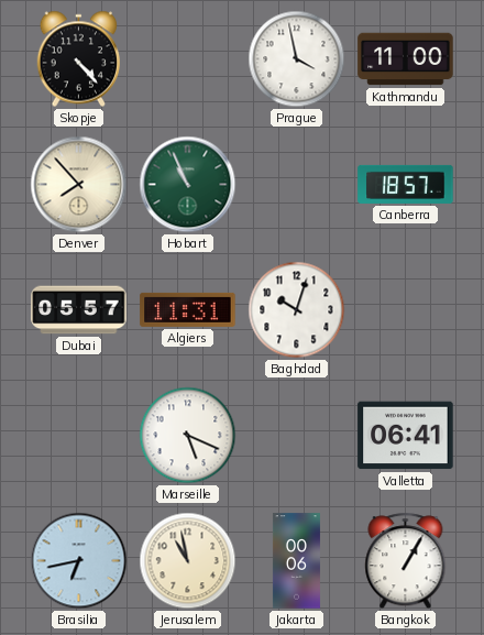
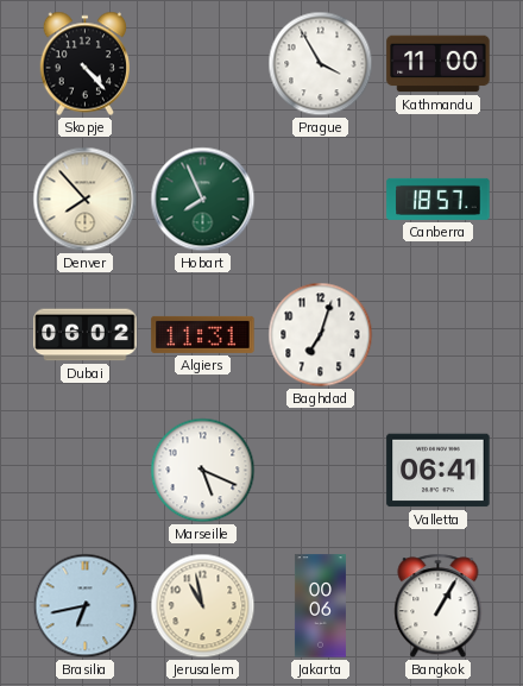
Prague: 3:58 -> 3:55
Hobart: 10:56 -> 7:56
Dubai: 05:57 -> 06:02
Baghdad: 10:03 -> 7:03
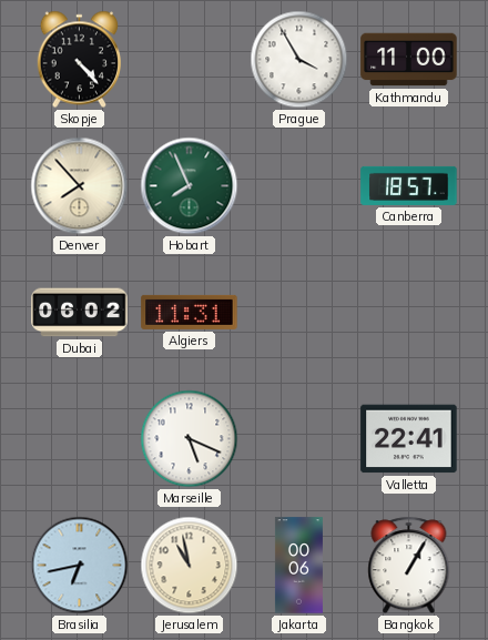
Baghdad: 7:03 -> none
Valletta: 06:41 -> 22:41
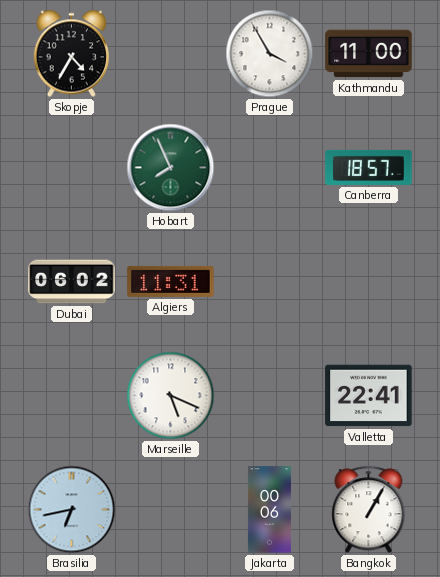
Skopje: 4:23 -> 4:35
Denver: 7:53 -> none
Jerusalem: 10:58 -> none
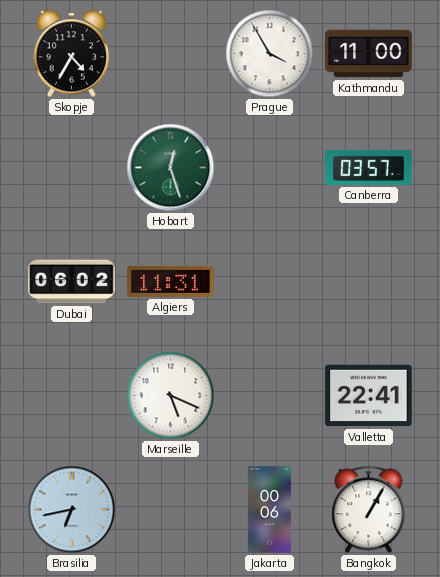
Hobart: 7:56 -> 12:27
Canberra: 18:57 -> 03:57
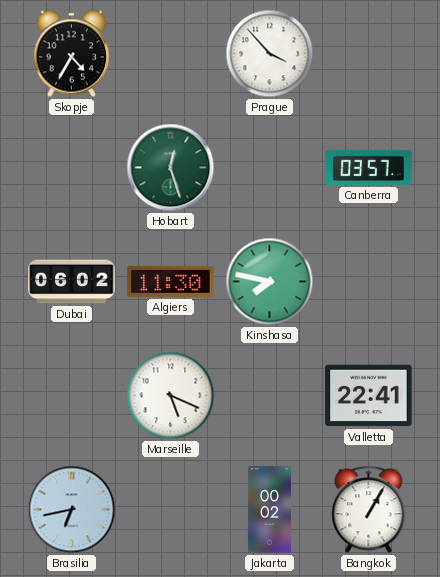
Prague: 3:55 -> 3:53
Kathmandu: 11:00 -> none
Algiers: 11:31 -> 11:30
Kinshasa: none -> 7:47
Jakarta: 00:06 -> 00:02
